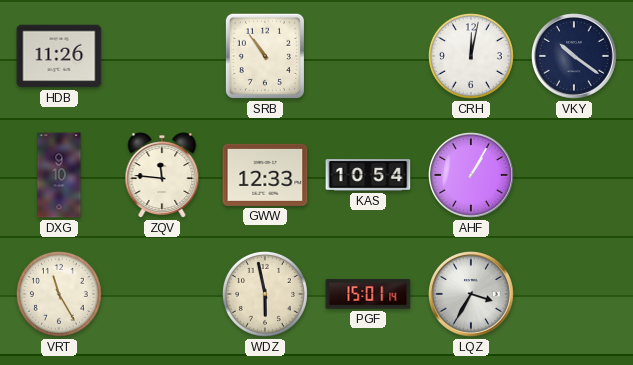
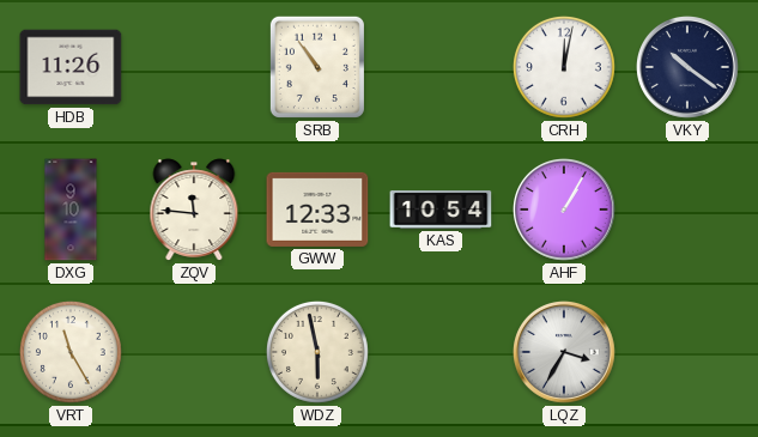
PGF: 15:01 -> none
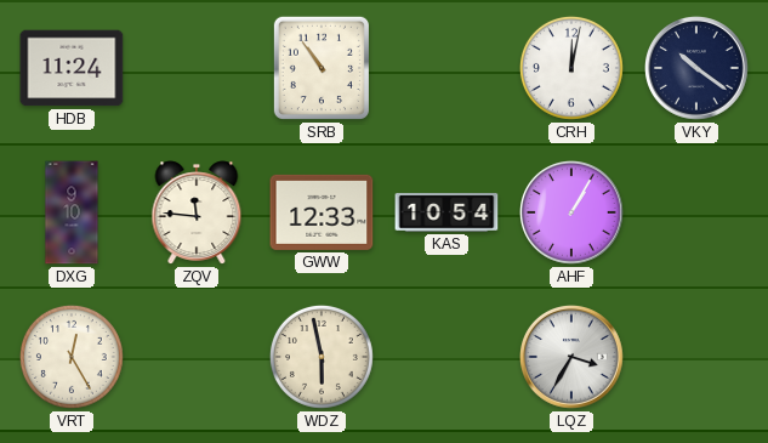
HDB: 11:26 -> 11:24
VRT: 11:25 -> 12:25
